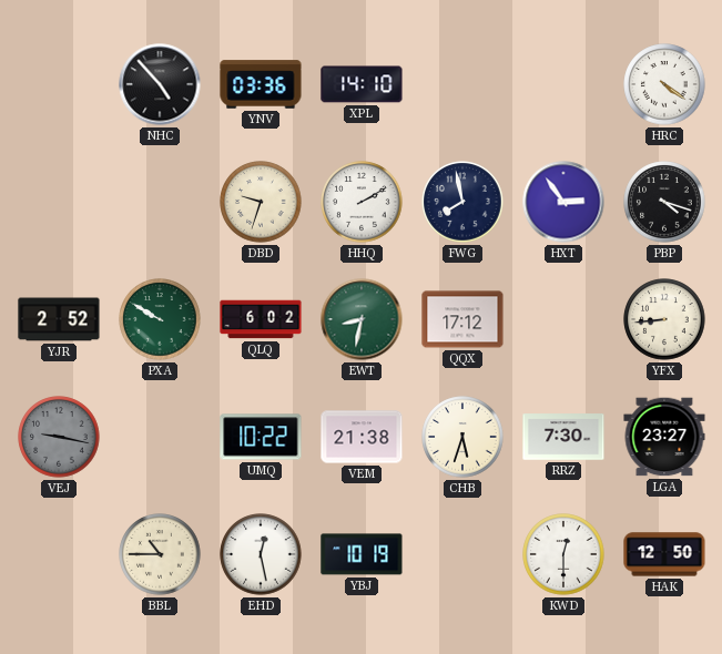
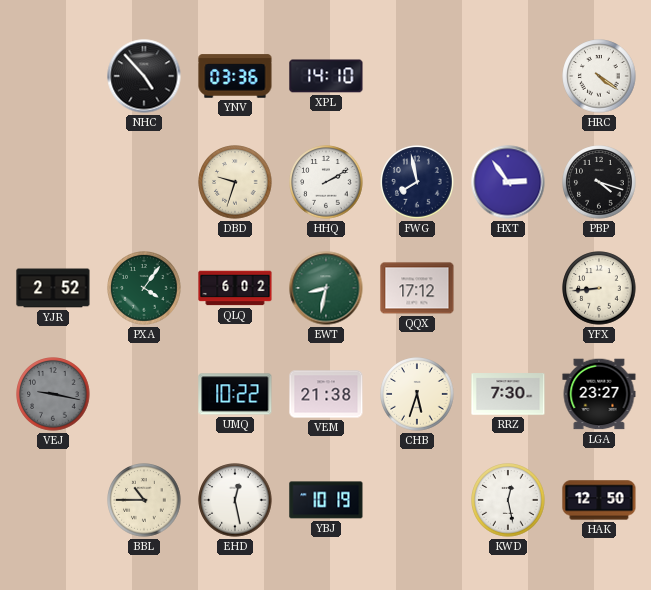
PXA: 9:50 -> 4:06
KWD: 12:30 -> 12:28
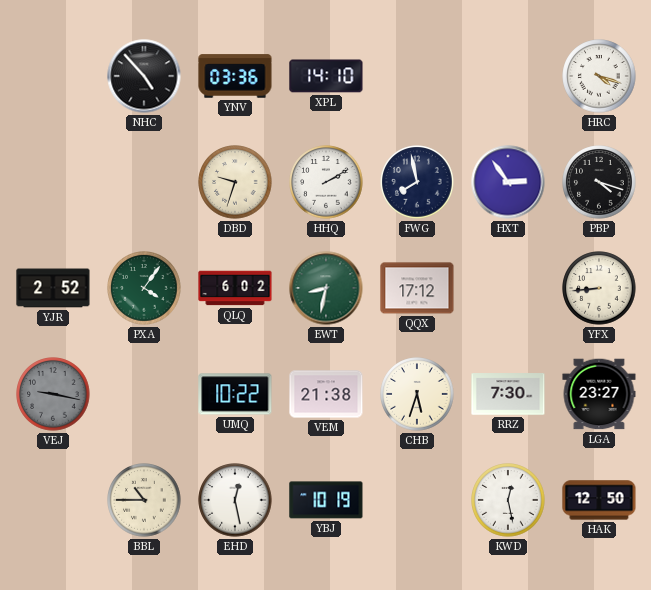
HRC: 4:21 -> 4:18
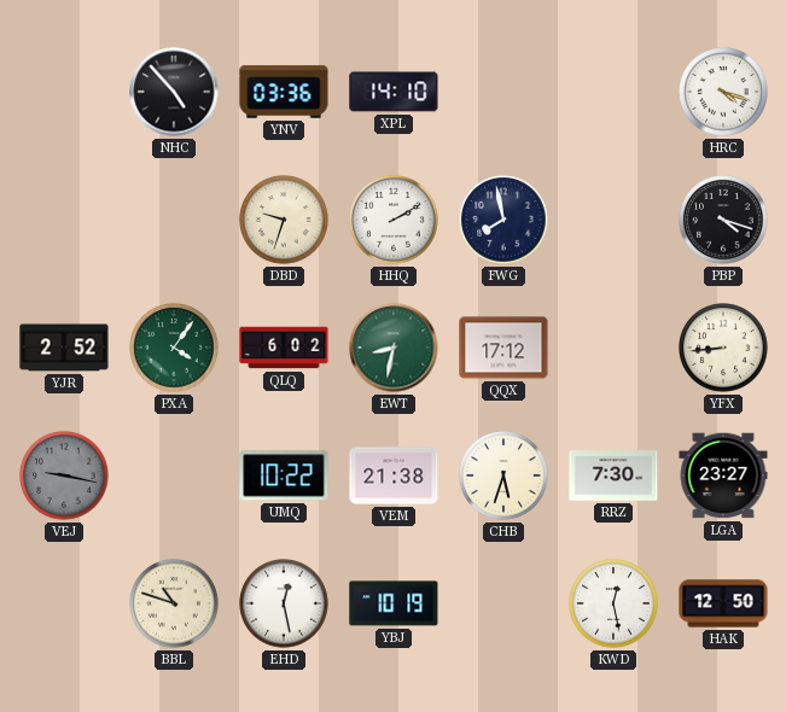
HXT: 2:54 -> none
BBL: 10:45 -> 10:48
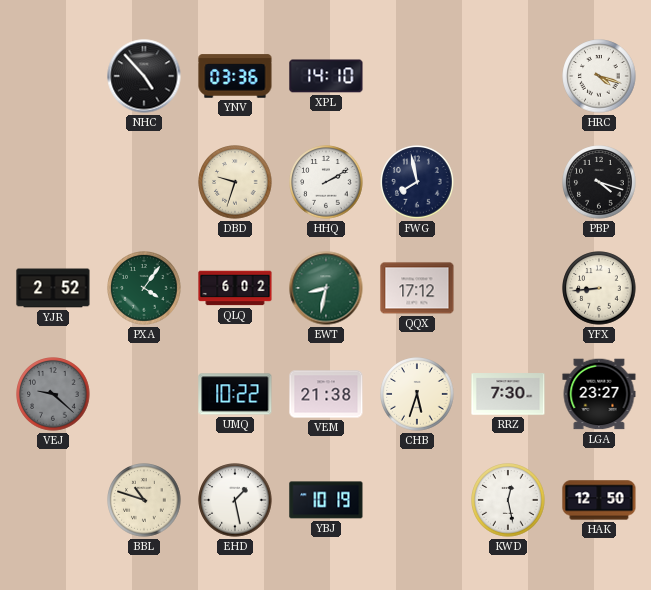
VEJ: 9:17 -> 9:22
EHD: 12:28 -> 1:28
